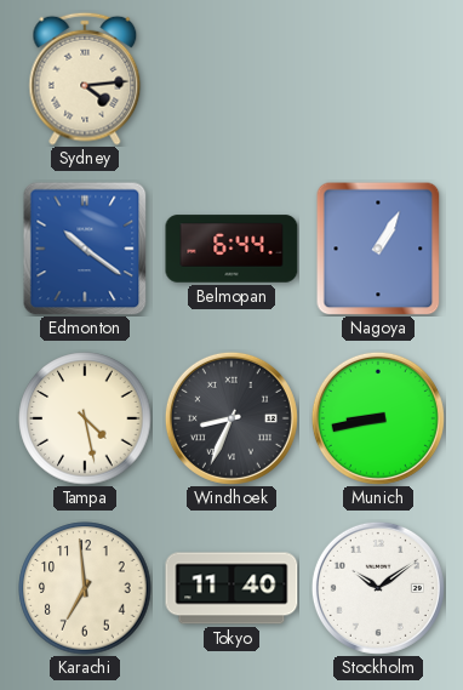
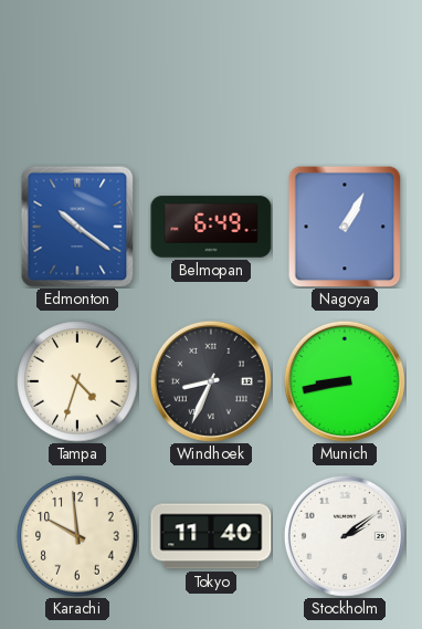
Sydney: 4:14 -> none
Belmopan: 6:44 -> 6:49
Tampa: 4:28 -> 4:33
Karachi: 6:59 -> 9:59
Stockholm: 10:09 -> 2:09
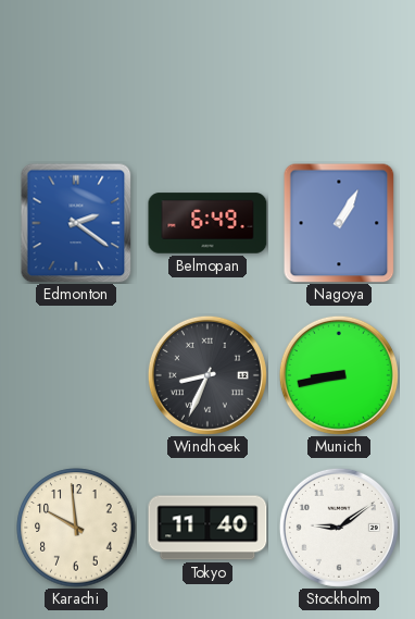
Edmonton: 10:21 -> 2:21
Tampa: 4:33 -> none
Stockholm: 2:09 -> 9:09
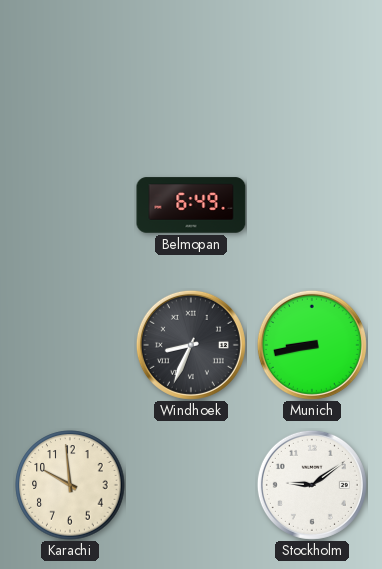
Edmonton: 2:21 -> none
Nagoya: 1:05 -> none
Tokyo: 11:40 -> none
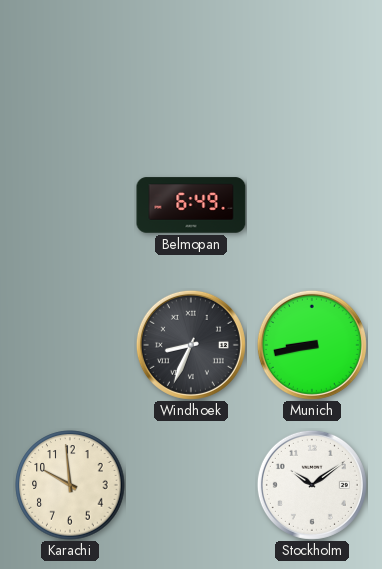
Stockholm: 9:09 -> 10:09
